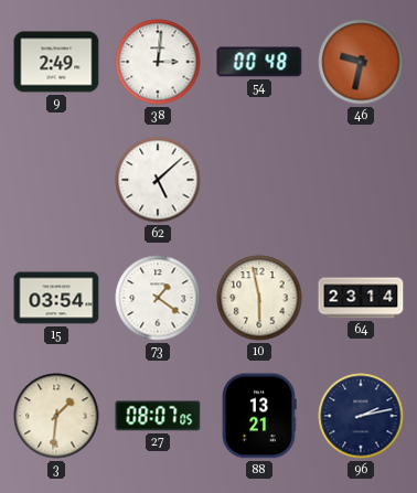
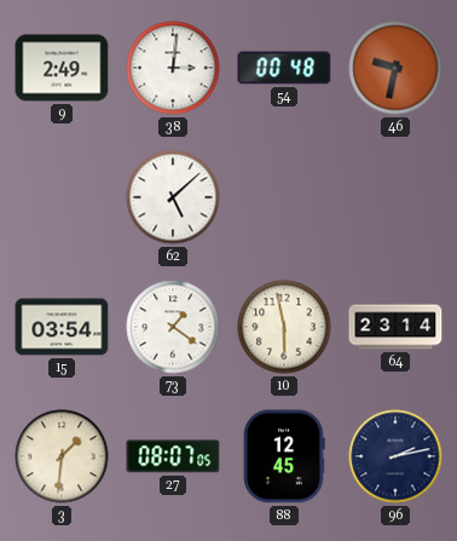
88: 13:21 -> 12:45
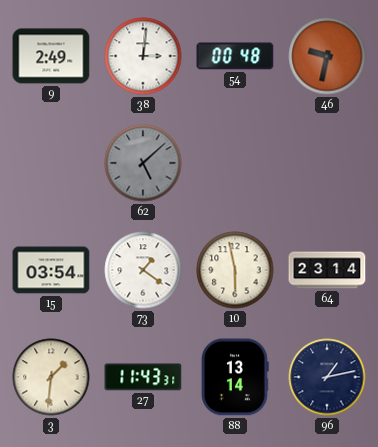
62 dial: white -> grey
27: 08:07 -> 11:43
88: 12:45 -> 13:14
96: 2:13 -> 1:13
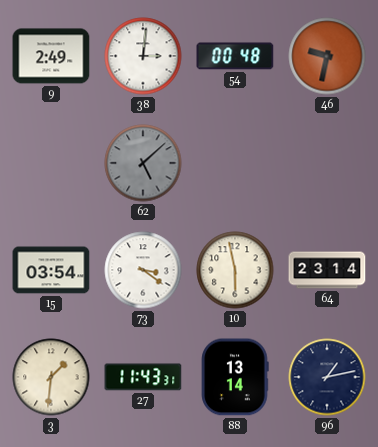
73: 1:21 -> 3:21
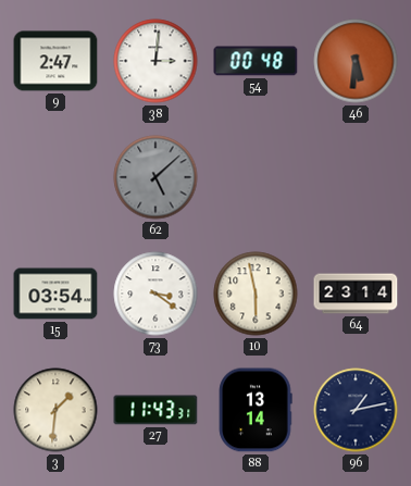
9: 2:49 -> 2:47
46: 9:32 -> 5:31
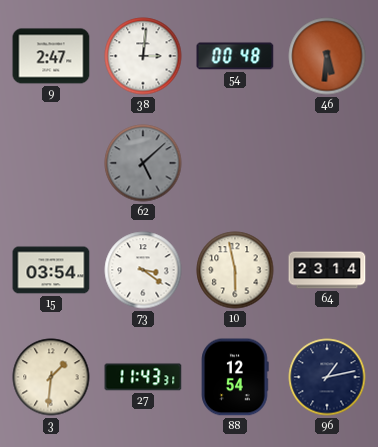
88: 13:14 -> 12:54
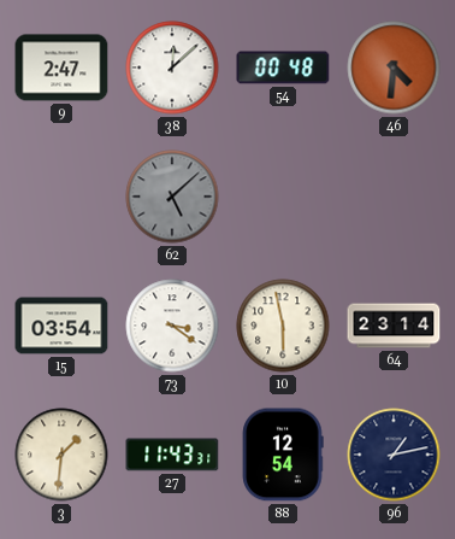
38: 3:01 -> 12:08
46: 5:31 -> 4:31
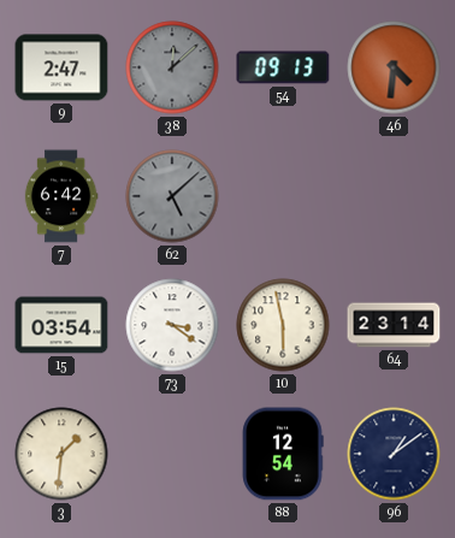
38 dial: white -> grey
54: 00:48 -> 09:13
7: none -> 6:42
27: 11:43 -> none
96: 1:13 -> 1:09
